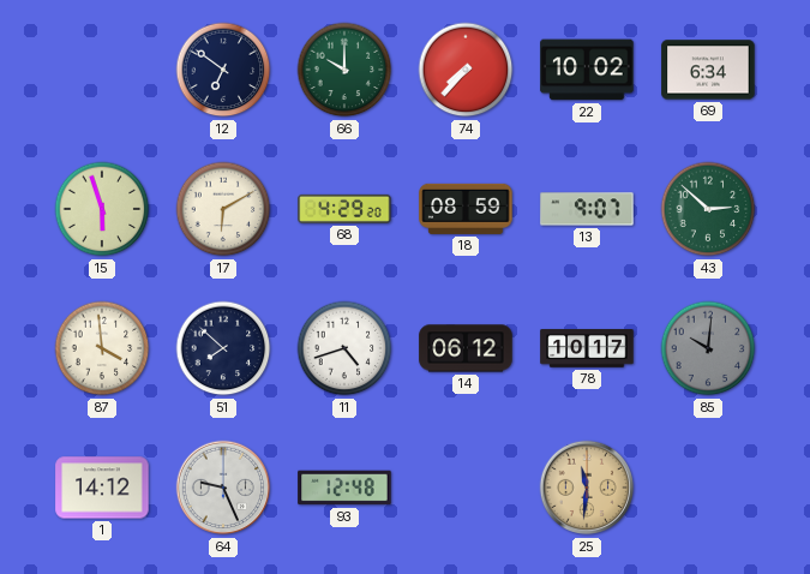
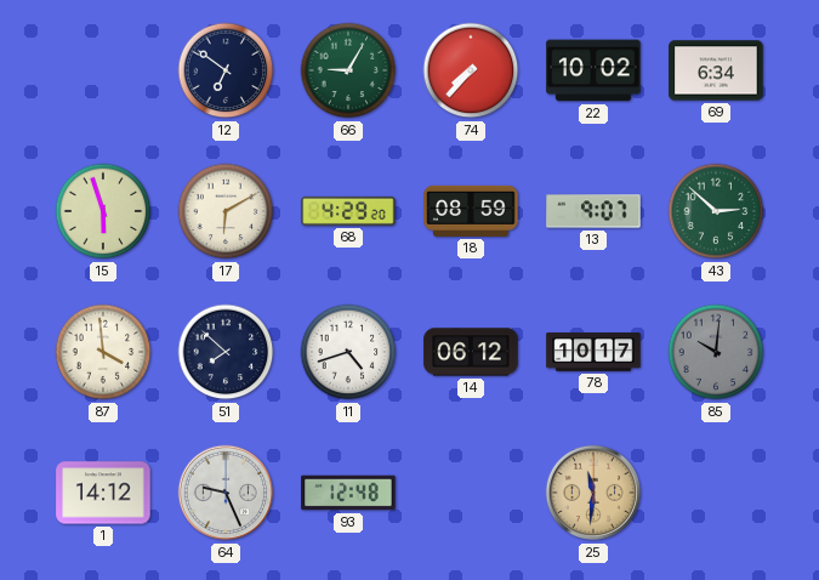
66: 10:00 -> 9:05
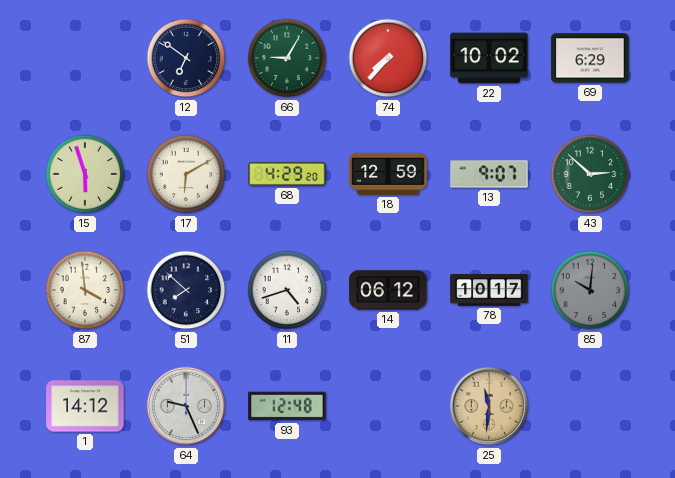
69: 6:34 -> 6:29
18: 08:59 -> 12:59
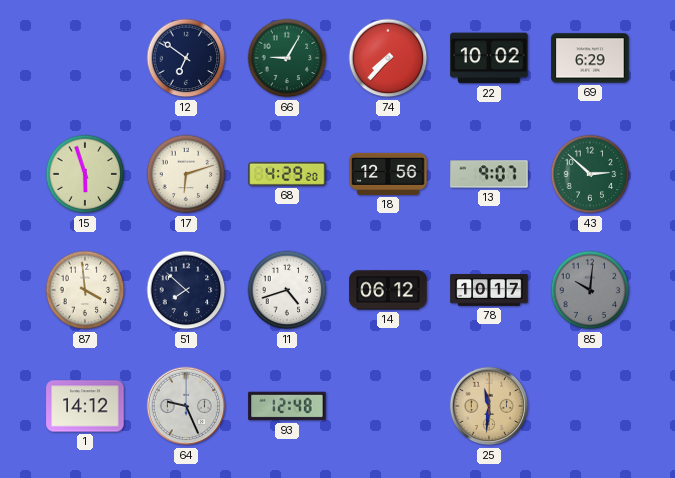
17: 6:10 -> 6:12
18: 12:59 -> 12:56
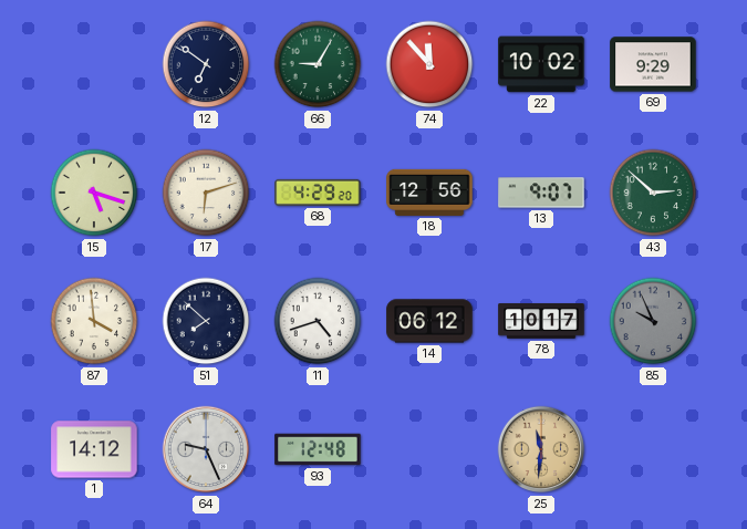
74: 7:37 -> 11:53
69: 6:29 -> 9:29
15: 5:57 -> 5:18
85: 10:01 -> 9:56
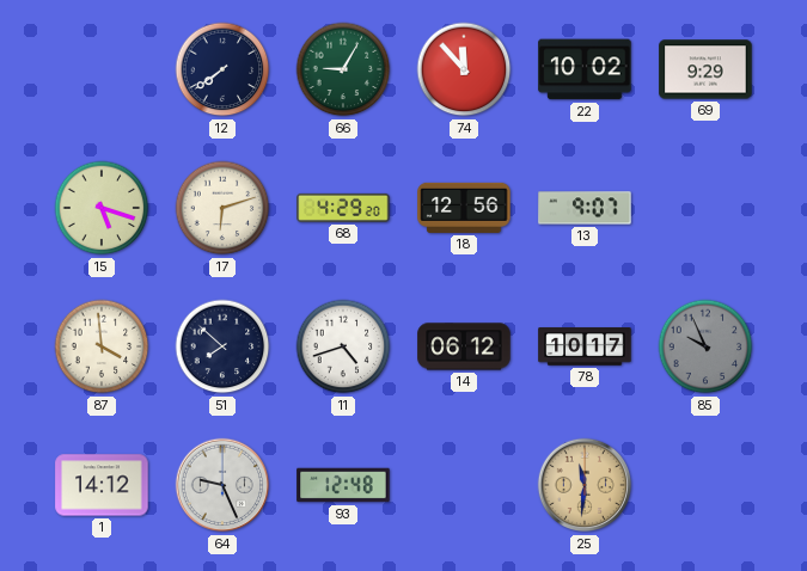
12: 6:51 -> 7:39
43: 2:52 -> none
